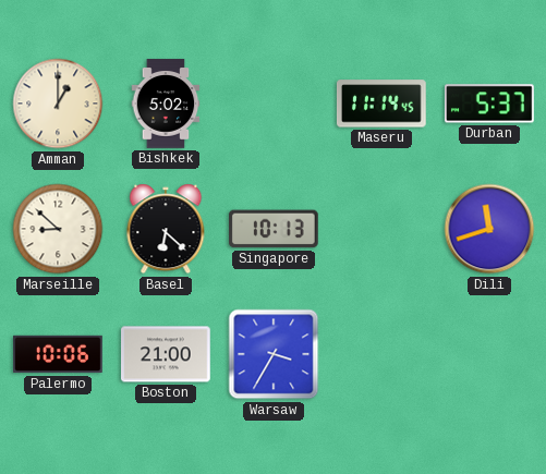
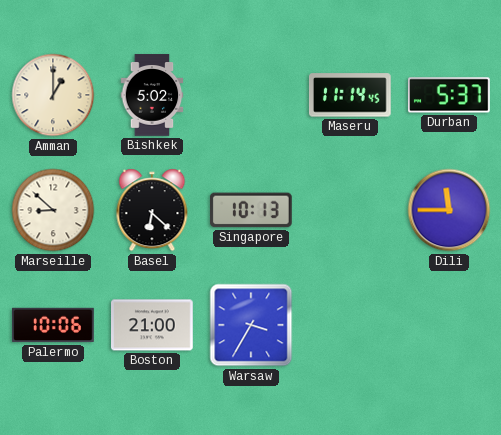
Dili: 11:42 -> 11:45
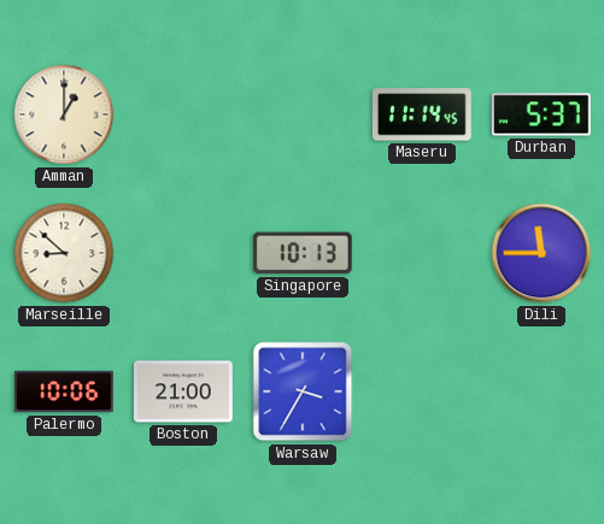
Bishkek: 5:02 -> none
Basel: 6:22 -> none
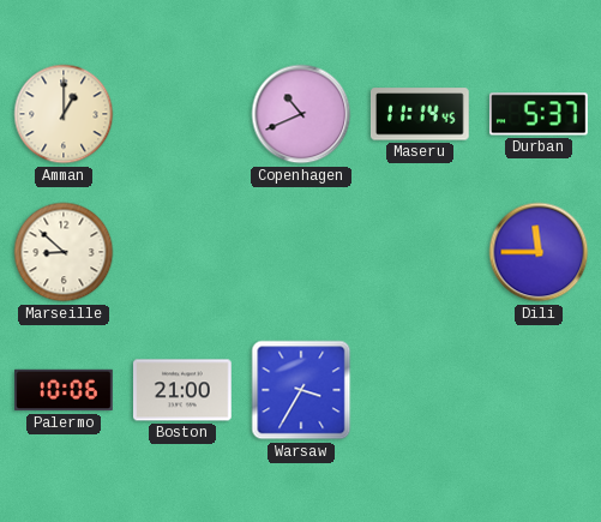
Copenhagen: none -> 10:41
Singapore: 10:13 -> none
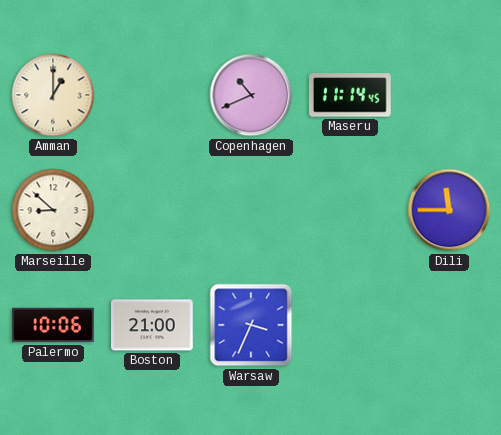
Durban: 5:37 -> none
Warsaw: 3:35 -> 3:34
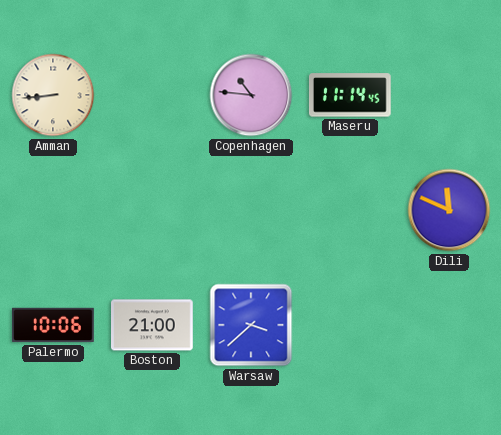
Amman: 1:00 -> 8:44
Copenhagen: 10:41 -> 10:46
Marseille: 8:52 -> none
Dili: 11:45 -> 11:49
Warsaw: 3:34 -> 3:38
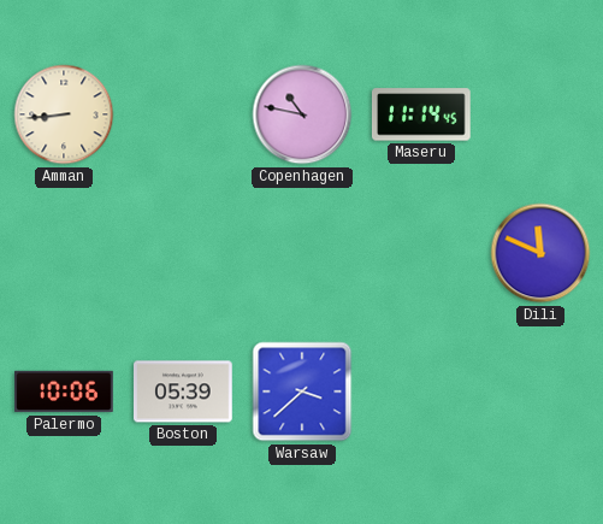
Copenhagen: 10:46 -> 10:47
Boston: 21:00 -> 05:39
